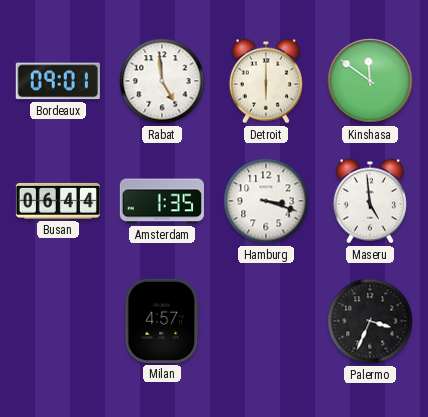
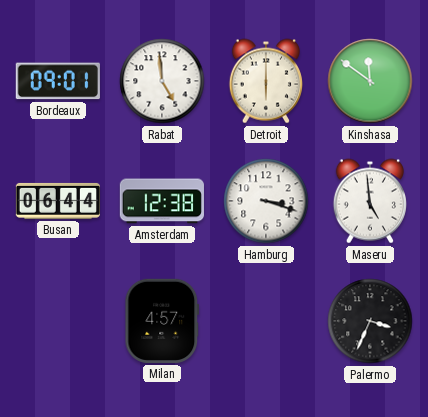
Amsterdam: 1:35 -> 12:38
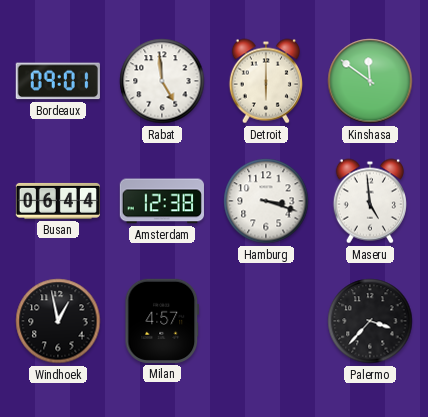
Windhoek: none -> 12:58
Palermo: 3:34 -> 3:37
